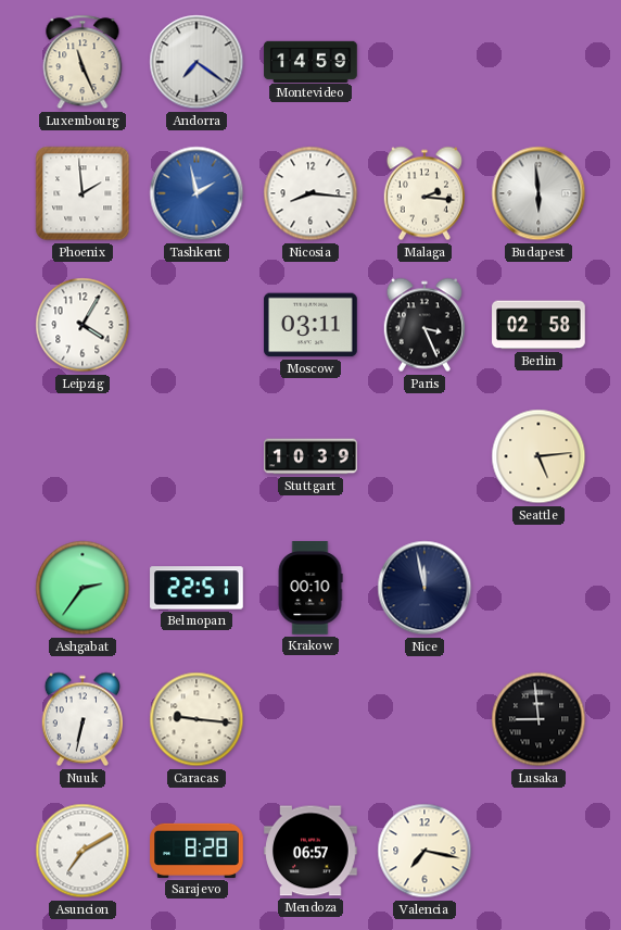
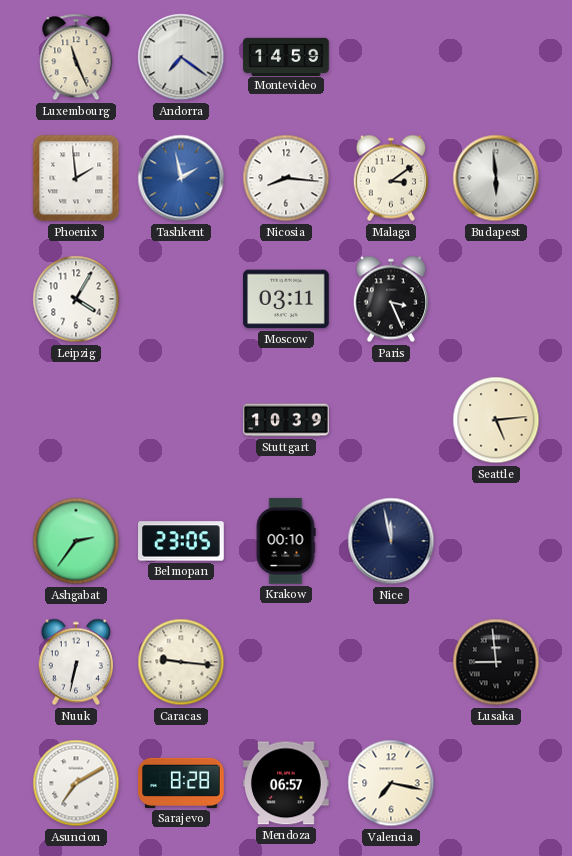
Malaga: 2:16 -> 3:09
Berlin: 02:58 -> none
Belmopan: 22:51 -> 23:05
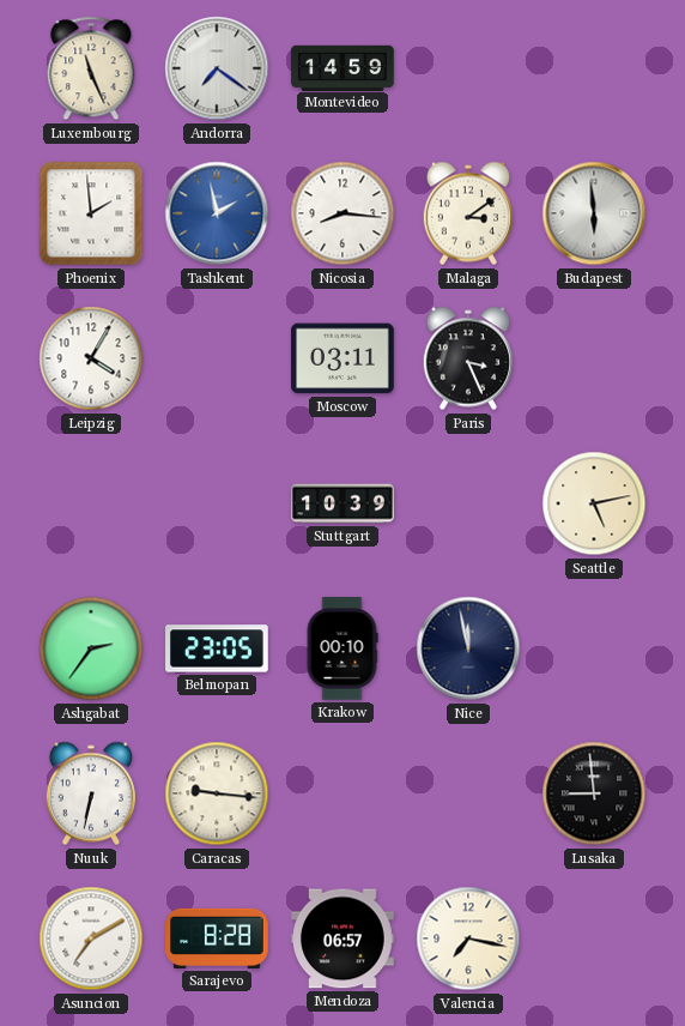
Seattle: 5:14 -> 5:13
